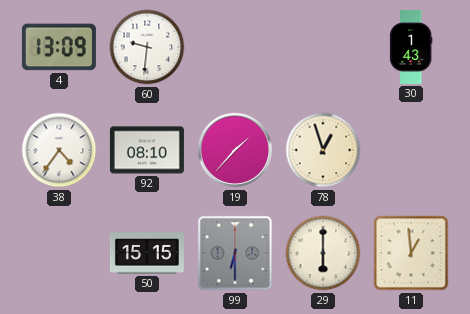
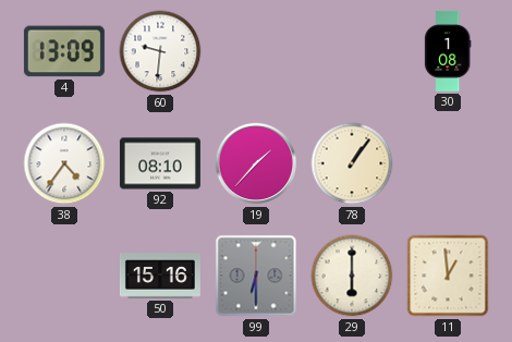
30: 1:43 -> 1:08
78: 12:57 -> 1:06
50: 15:15 -> 15:16
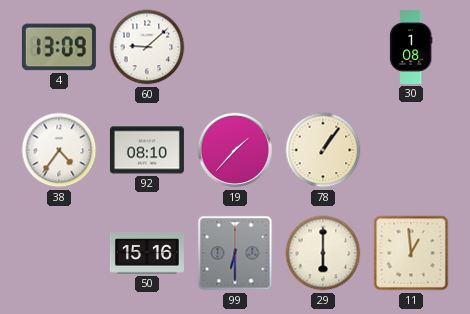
60: 9:31 -> 9:08
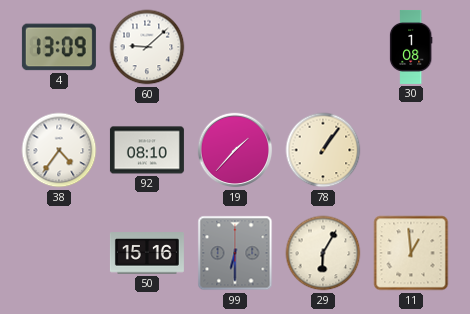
29: 6:00 -> 6:05
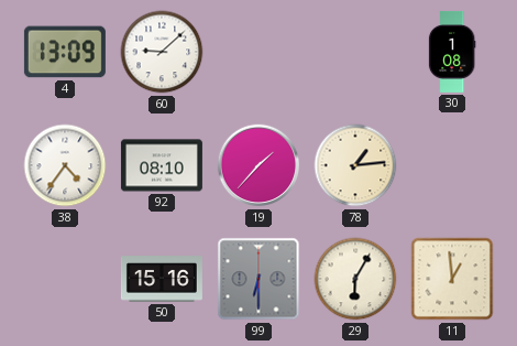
78: 1:06 -> 1:14
